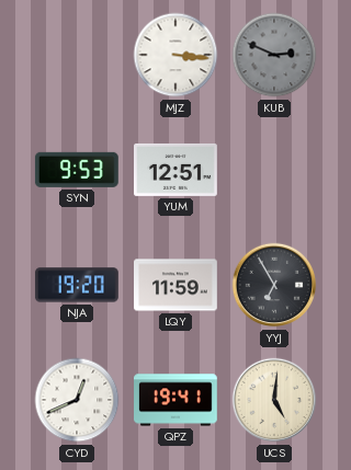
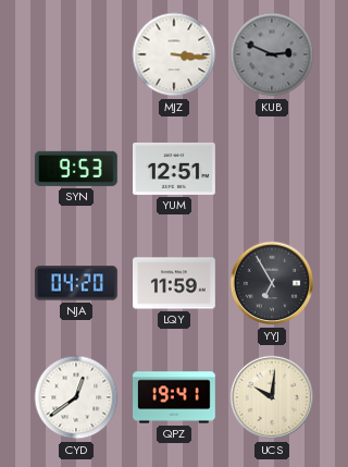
NJA: 19:20 -> 04:20
CYD: 12:41 -> 12:39
UCS: 5:01 -> 10:01
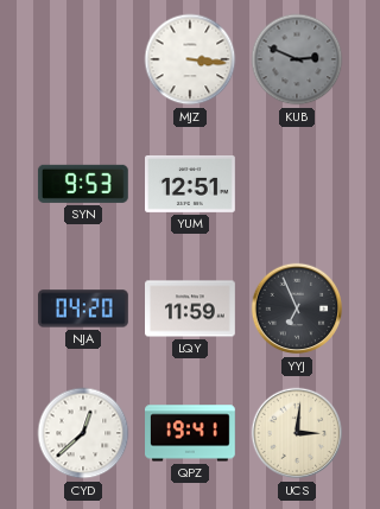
YYJ: 6:55 -> 6:56
CYD: 12:39 -> 12:38
UCS: 10:01 -> 3:01
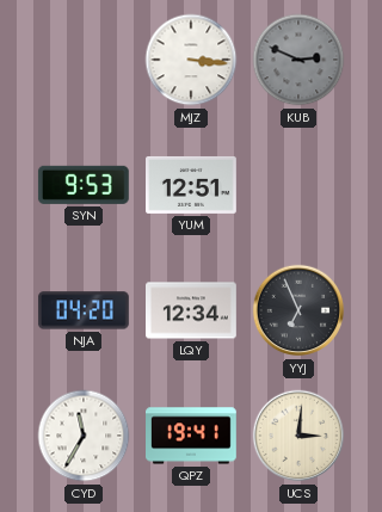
LQY: 11:59 -> 12:34
CYD: 12:38 -> 11:35
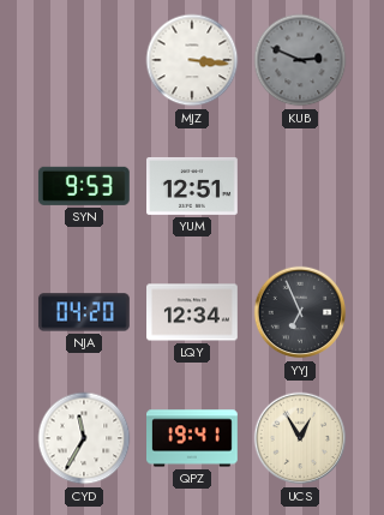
UCS: 3:01 -> 12:55
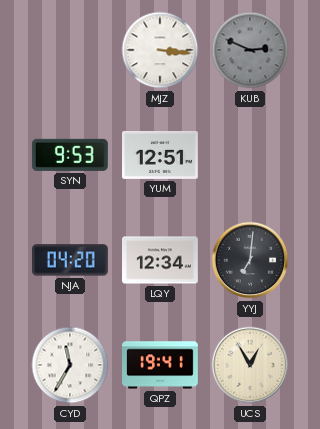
YYJ: 6:56 -> 7:01
